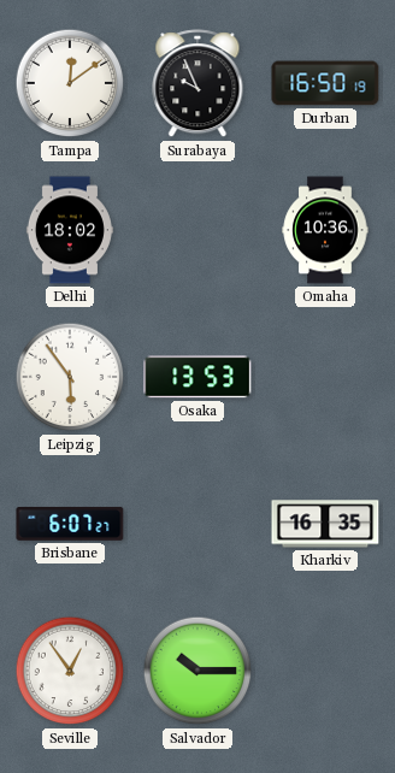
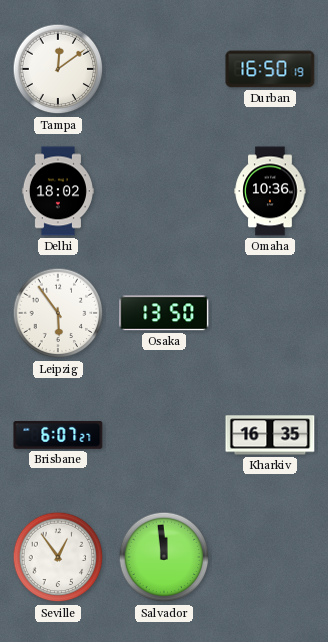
Surabaya: 9:56 -> none
Osaka: 13:53 -> 13:50
Salvador: 10:15 -> 11:59
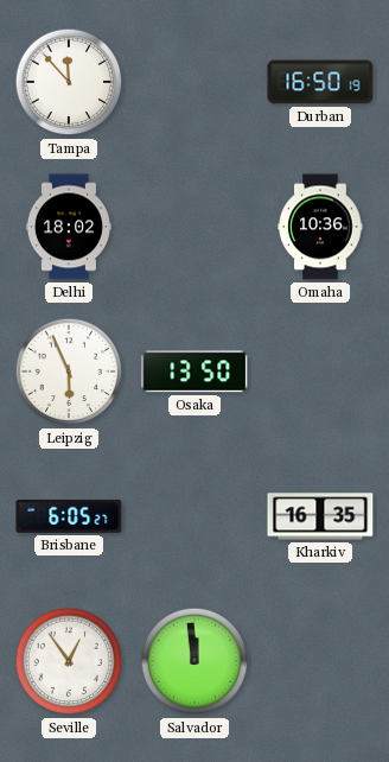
Tampa: 12:09 -> 11:53
Leipzig: 5:54 -> 5:56
Brisbane: 6:07 -> 6:05
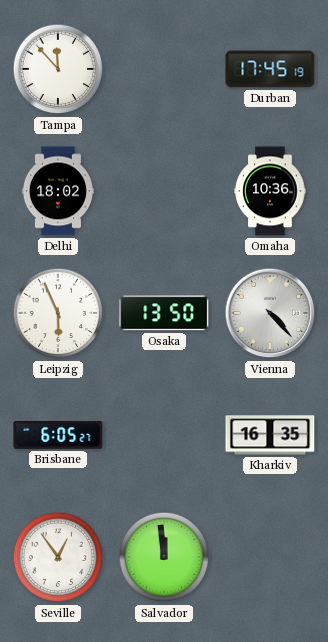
Durban: 16:50 -> 17:45
Vienna: none -> 4:23
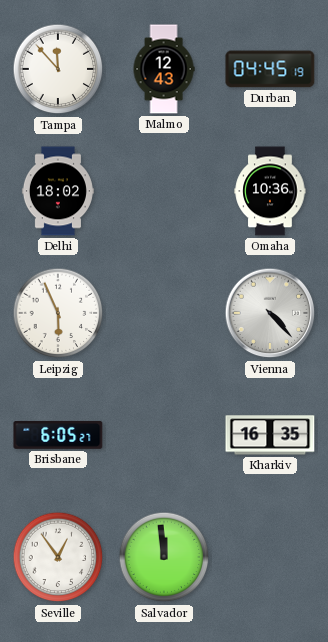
Malmo: none -> 12:43
Durban: 17:45 -> 04:45
Osaka: 13:50 -> none
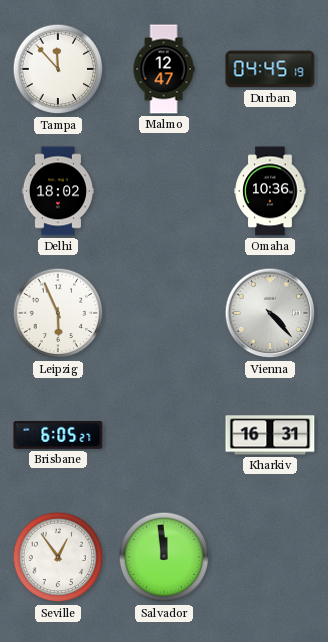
Malmo: 12:43 -> 12:47
Kharkiv: 16:35 -> 16:31
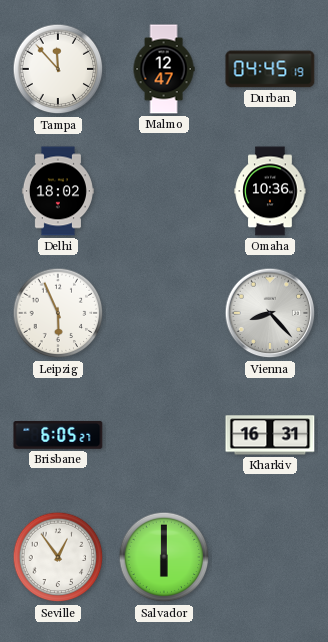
Vienna: 4:23 -> 8:23
Salvador: 11:59 -> 6:00
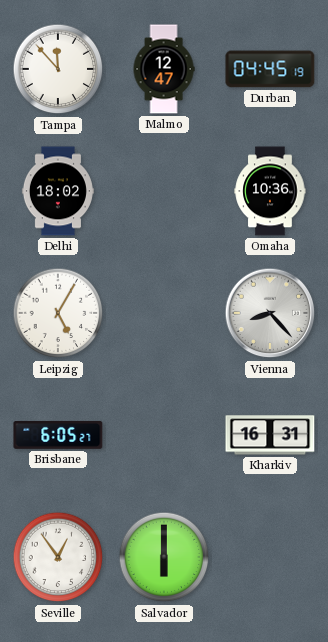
Leipzig: 5:56 -> 5:05
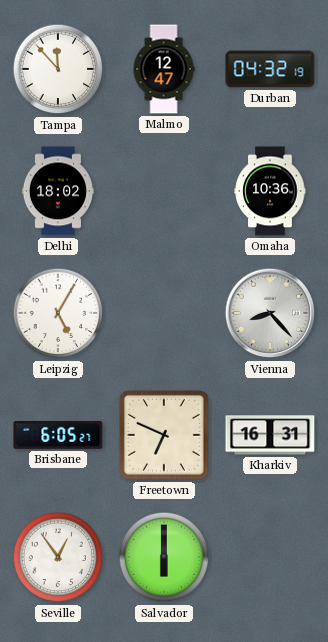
Durban: 04:45 -> 04:32
Freetown: none -> 6:49
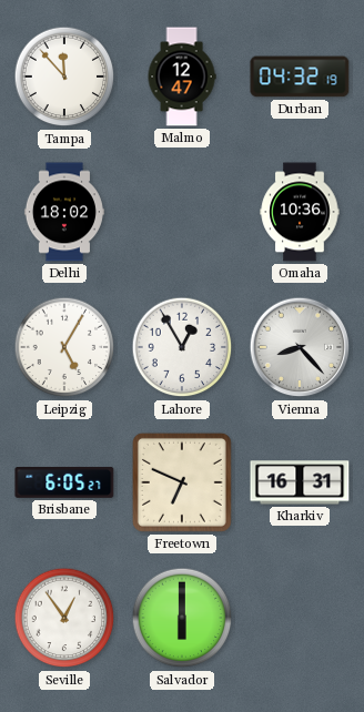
Lahore: none -> 12:55
